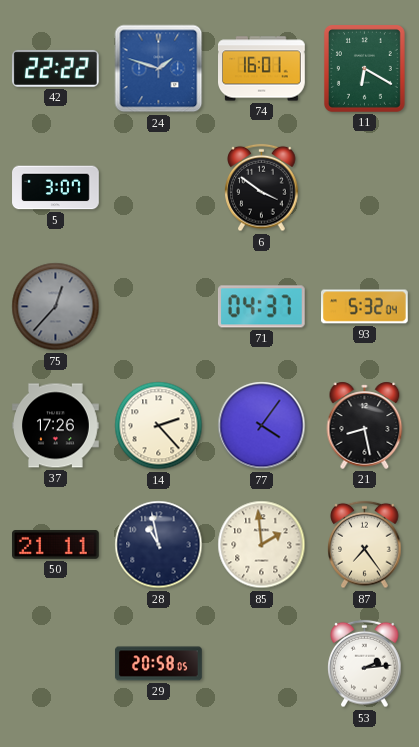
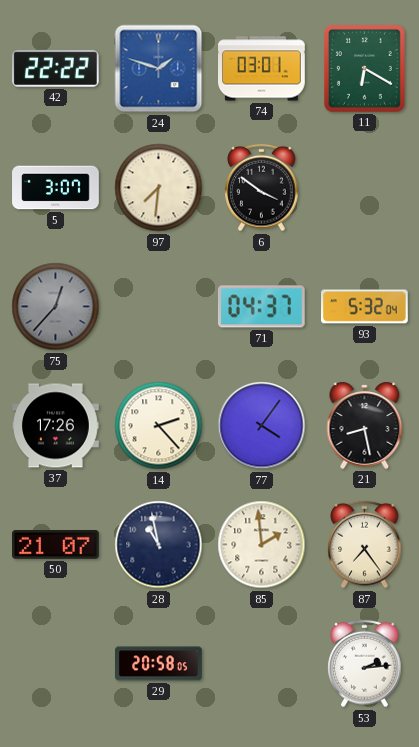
74: 16:01 -> 03:01
97: none -> 7:31
50: 21:11 -> 21:07
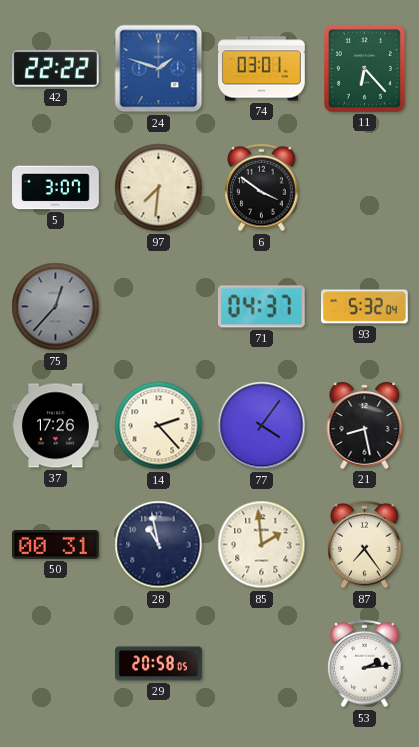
11: 6:20 -> 6:23
50: 21:07 -> 00:31
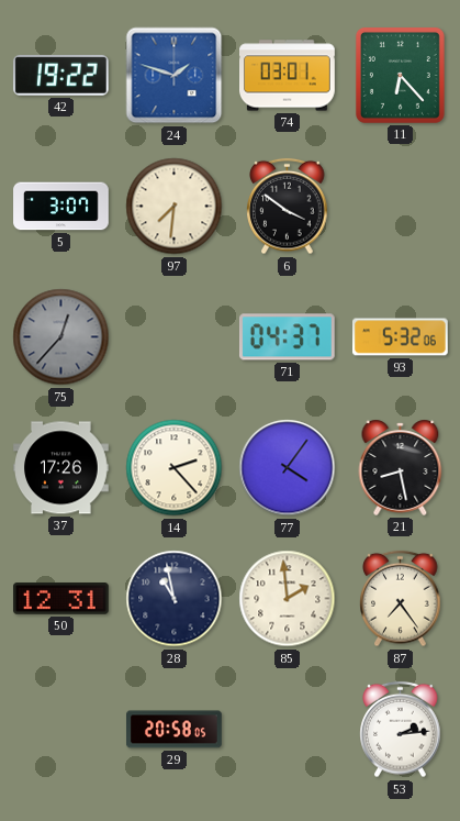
42: 22:22 -> 19:22
93: 5:32:04 -> 5:32:06
50: 00:31 -> 12:31
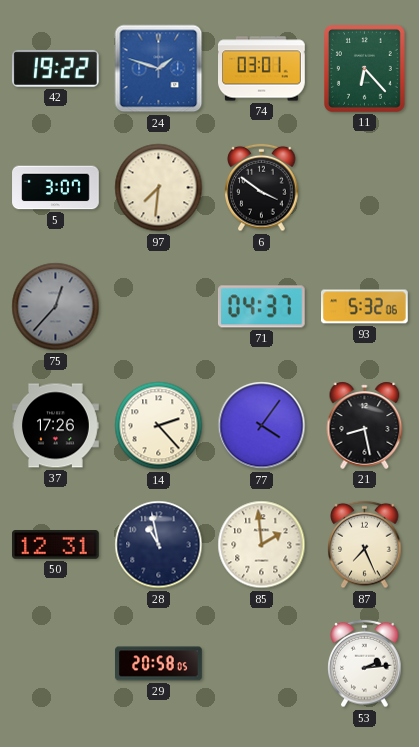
87: 7:24 -> 7:26
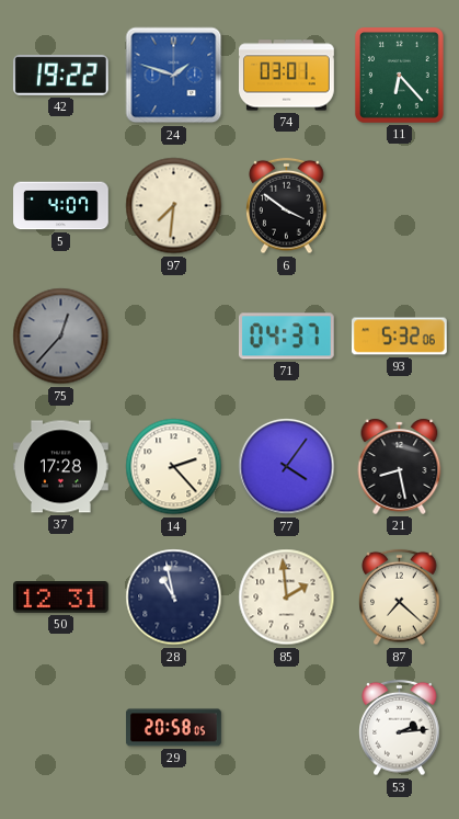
5: 3:07 -> 4:07
37: 17:26 -> 17:28
87: 7:26 -> 7:22
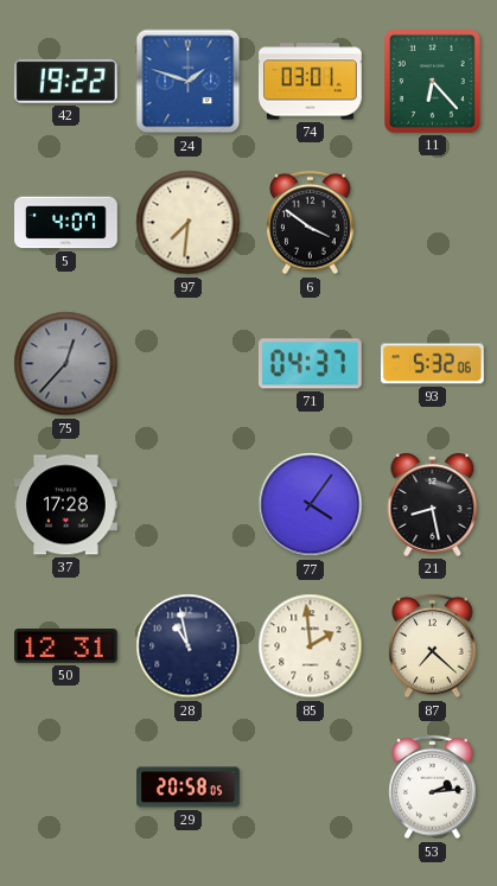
14: 2:23 -> none
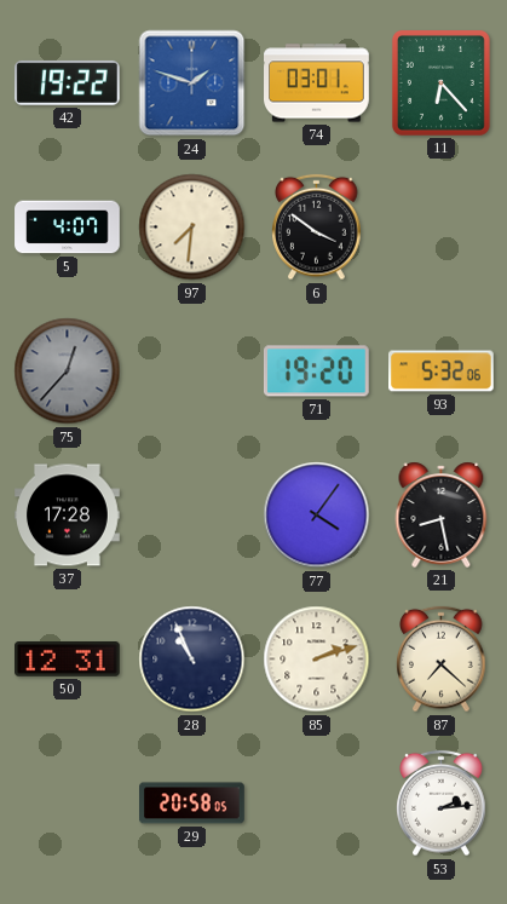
71: 04:37 -> 19:20
28: 10:58 -> 10:56
85: 1:59 -> 2:12
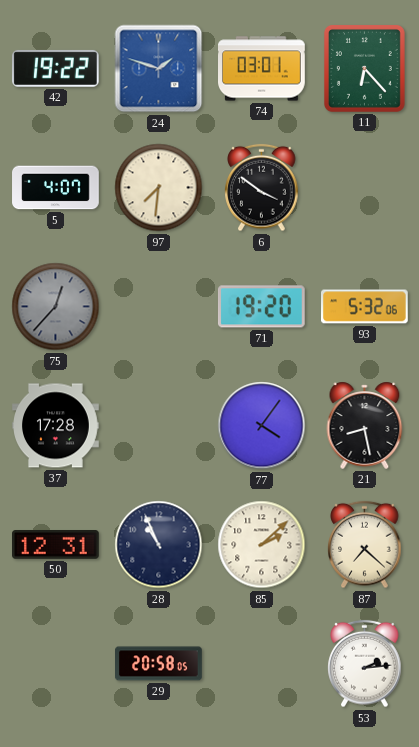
85: 2:12 -> 2:08
